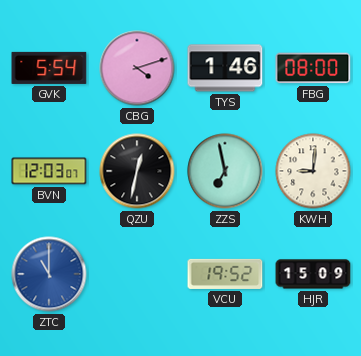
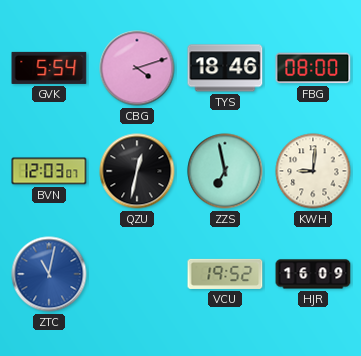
TYS: 1:46 -> 18:46
ZTC: 11:00 -> 11:02
HJR: 15:09 -> 16:09
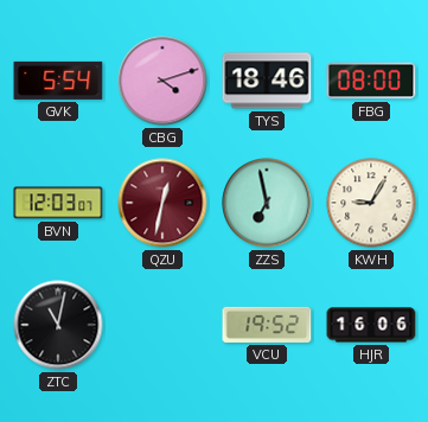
QZU dial: black -> burgundy
KWH: 9:01 -> 9:05
ZTC dial: blue -> black
HJR: 16:09 -> 16:06
